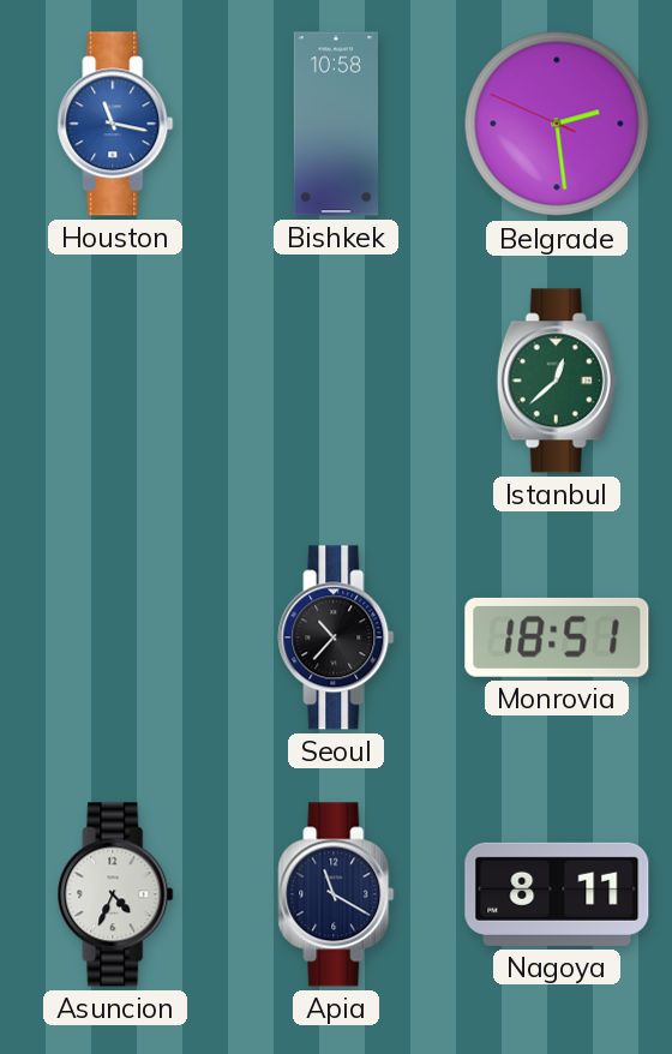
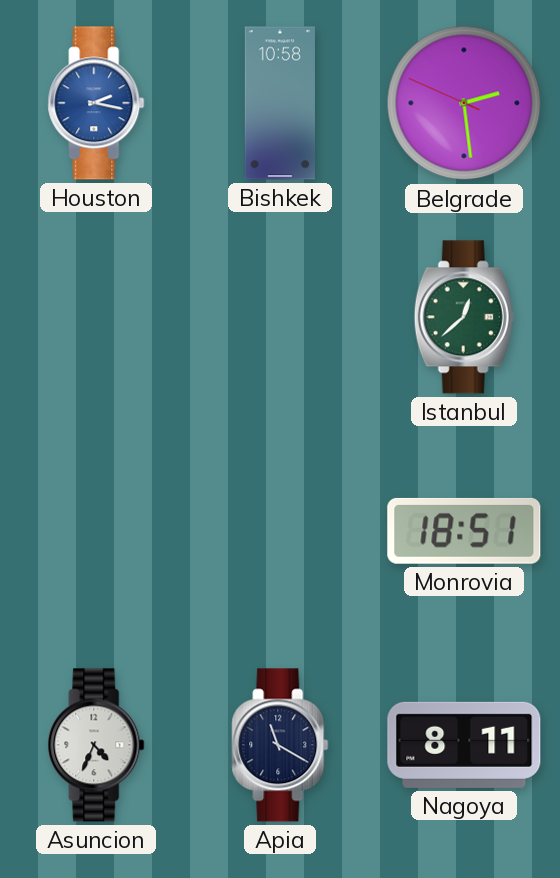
Houston: 11:17 -> 2:17
Seoul: 10:37 -> none
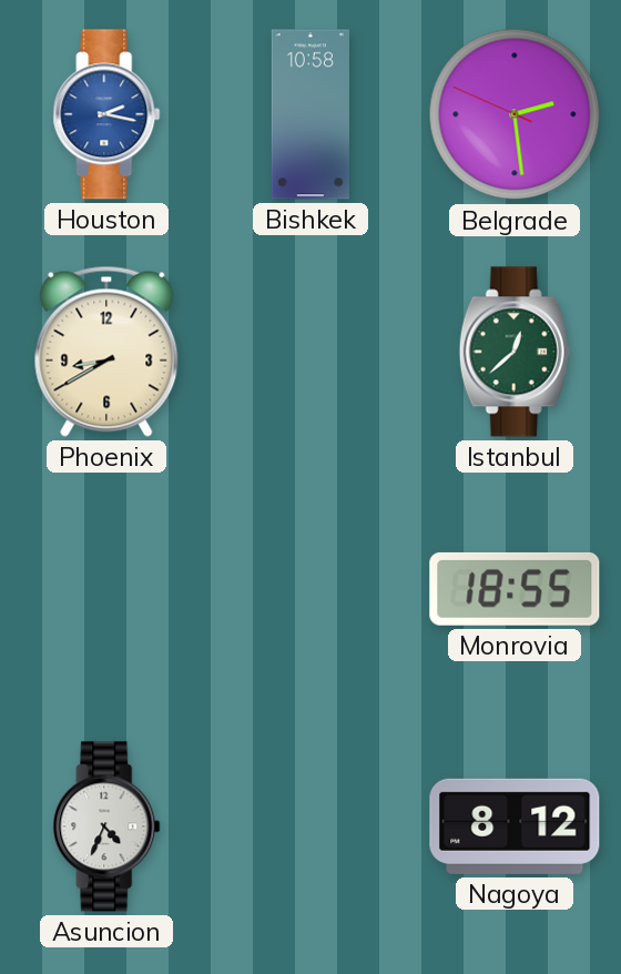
Phoenix: none -> 8:40
Monrovia: 18:51 -> 18:55
Apia: 11:20 -> none
Nagoya: 8:11 -> 8:12
